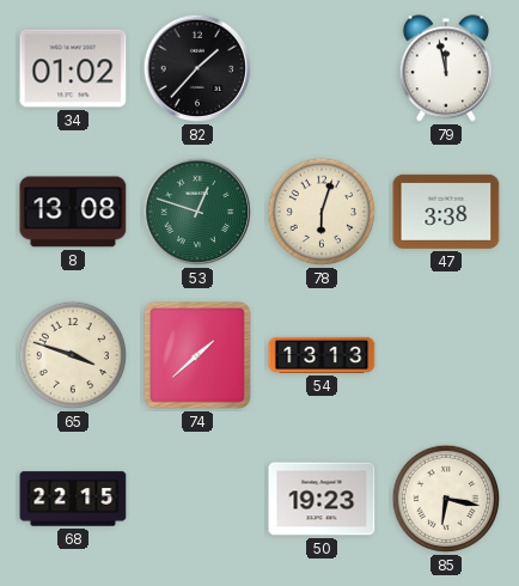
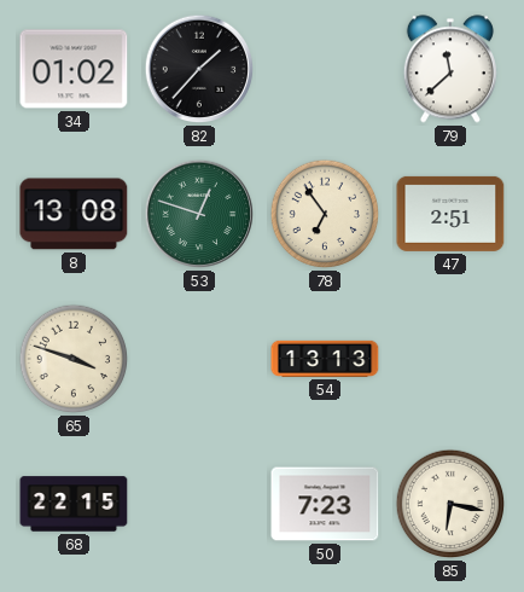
79: 11:58 -> 11:38
78: 6:03 -> 6:54
47: 3:38 -> 2:51
74: 1:38 -> none
50: 19:23 -> 7:23
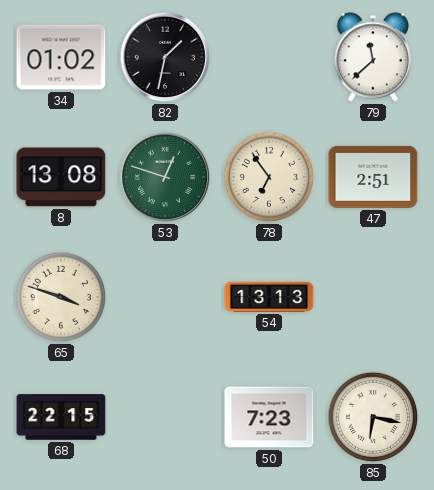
82: 1:37 -> 1:32
